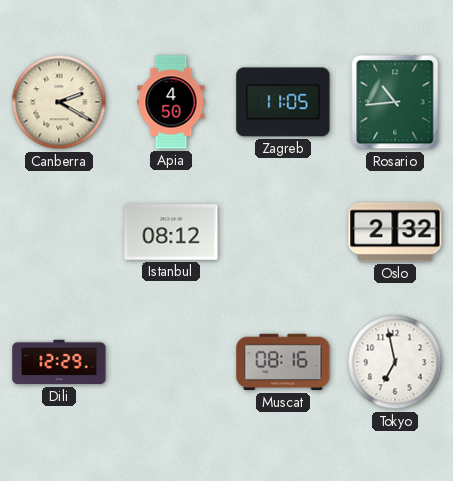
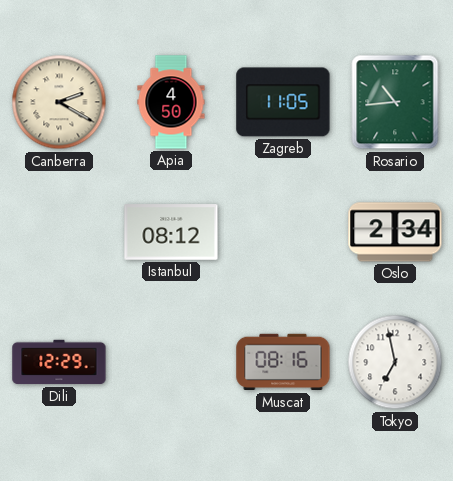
Oslo: 2:32 -> 2:34
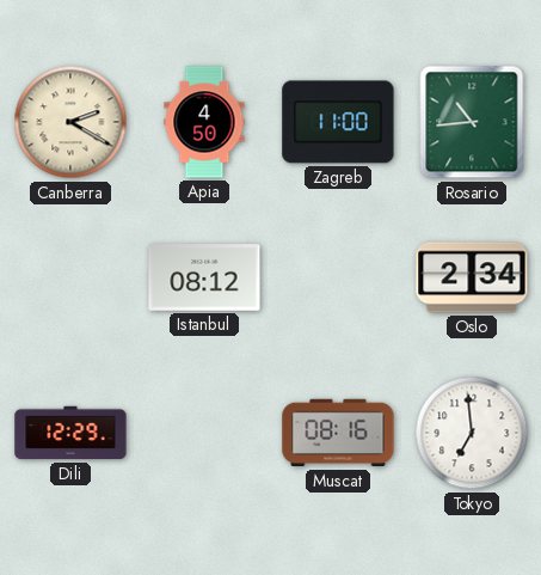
Zagreb: 11:05 -> 11:00
Tokyo: 6:58 -> 6:59
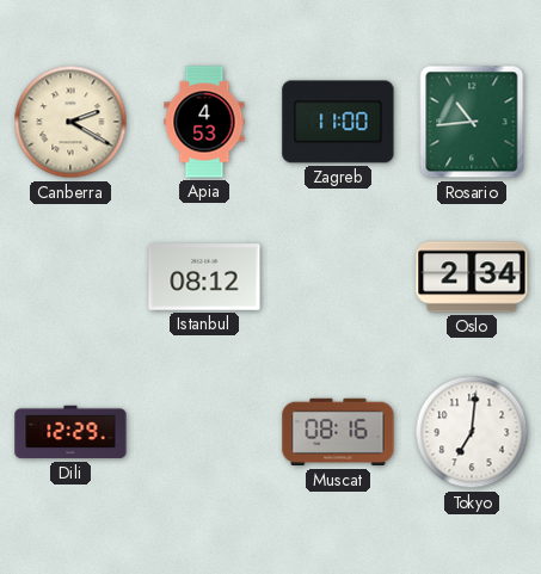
Apia: 4:50 -> 4:53
Tokyo: 6:59 -> 7:01
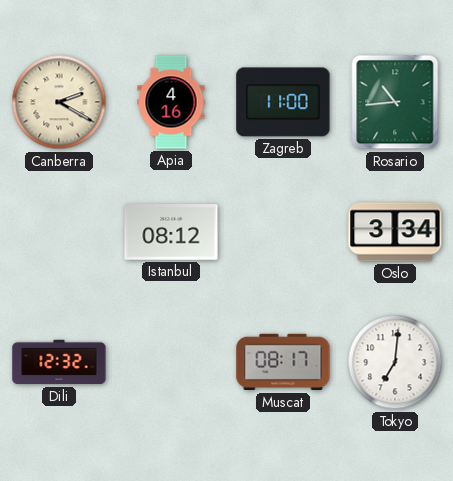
Apia: 4:53 -> 4:16
Oslo: 2:34 -> 3:34
Dili: 12:29 -> 12:32
Muscat: 08:16 -> 08:17
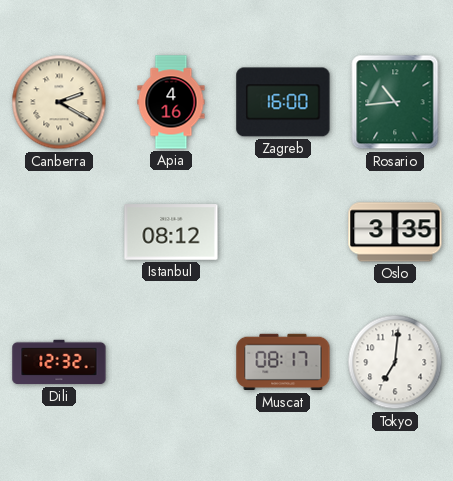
Zagreb: 11:00 -> 16:00
Oslo: 3:34 -> 3:35
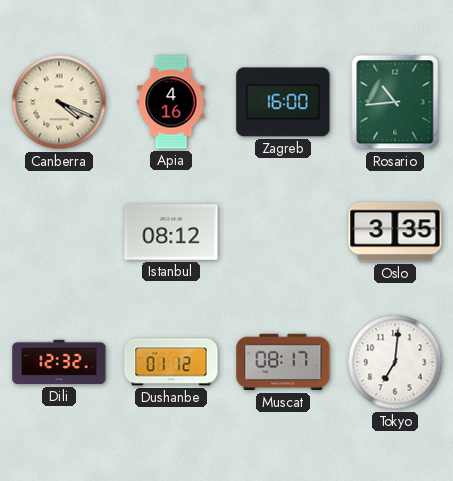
Canberra: 2:20 -> 4:19
Dushanbe: none -> 01:12
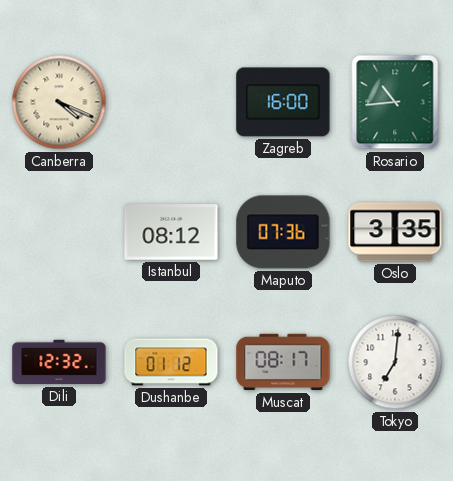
Apia: 4:16 -> none
Maputo: none -> 07:36
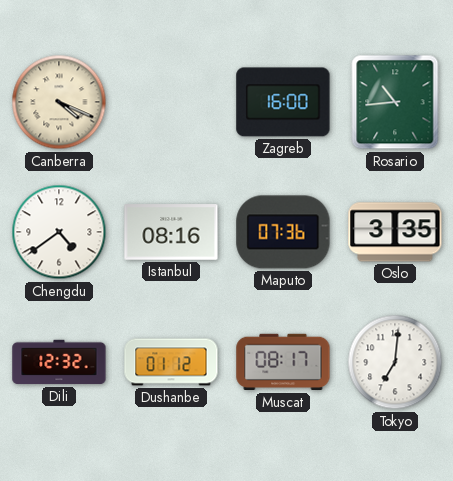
Chengdu: none -> 4:39
Istanbul: 08:12 -> 08:16
